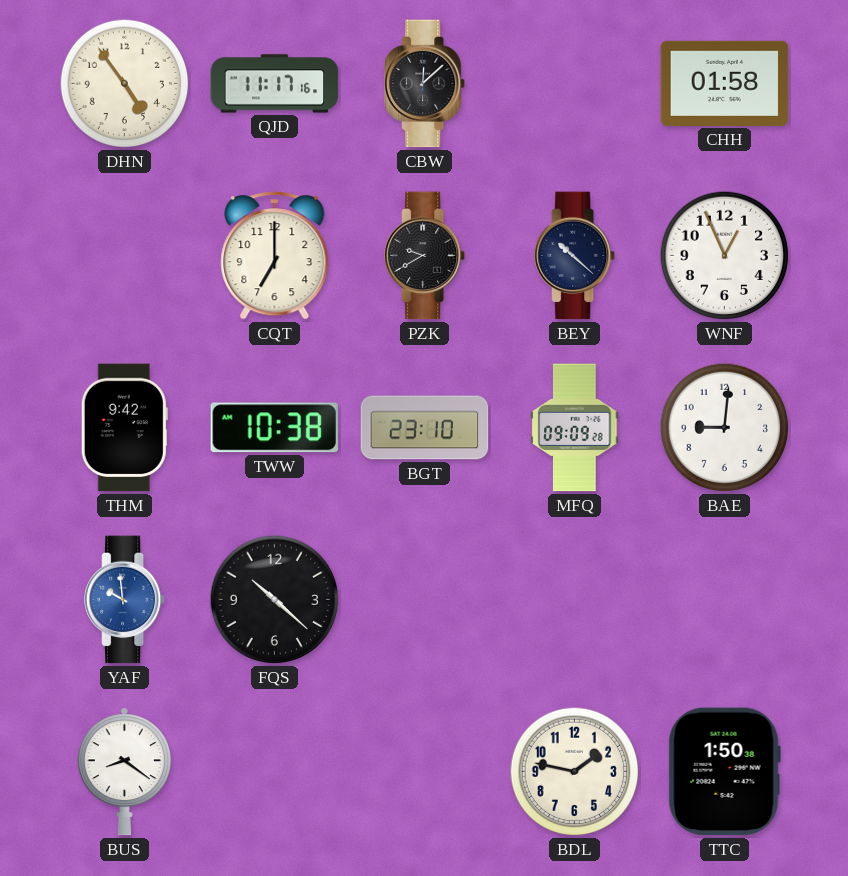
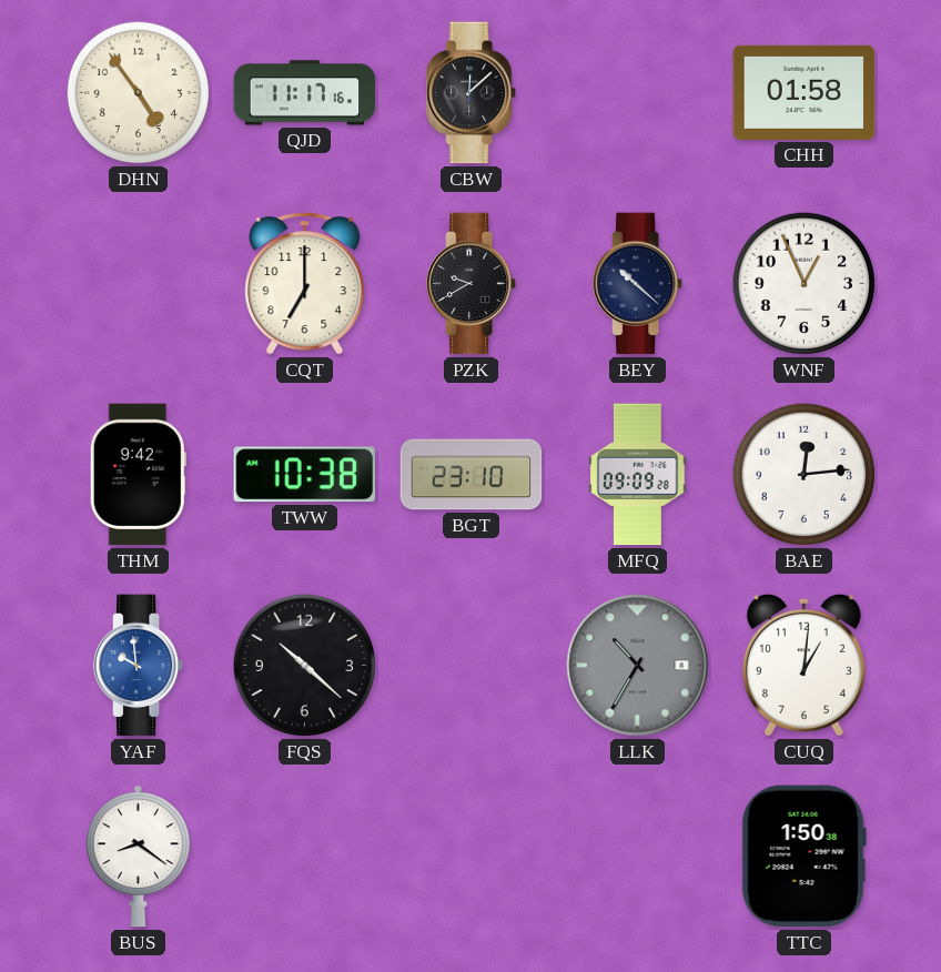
BAE: 9:01 -> 12:14
LLK: none -> 10:35
CUQ: none -> 1:01
BDL: 1:47 -> none
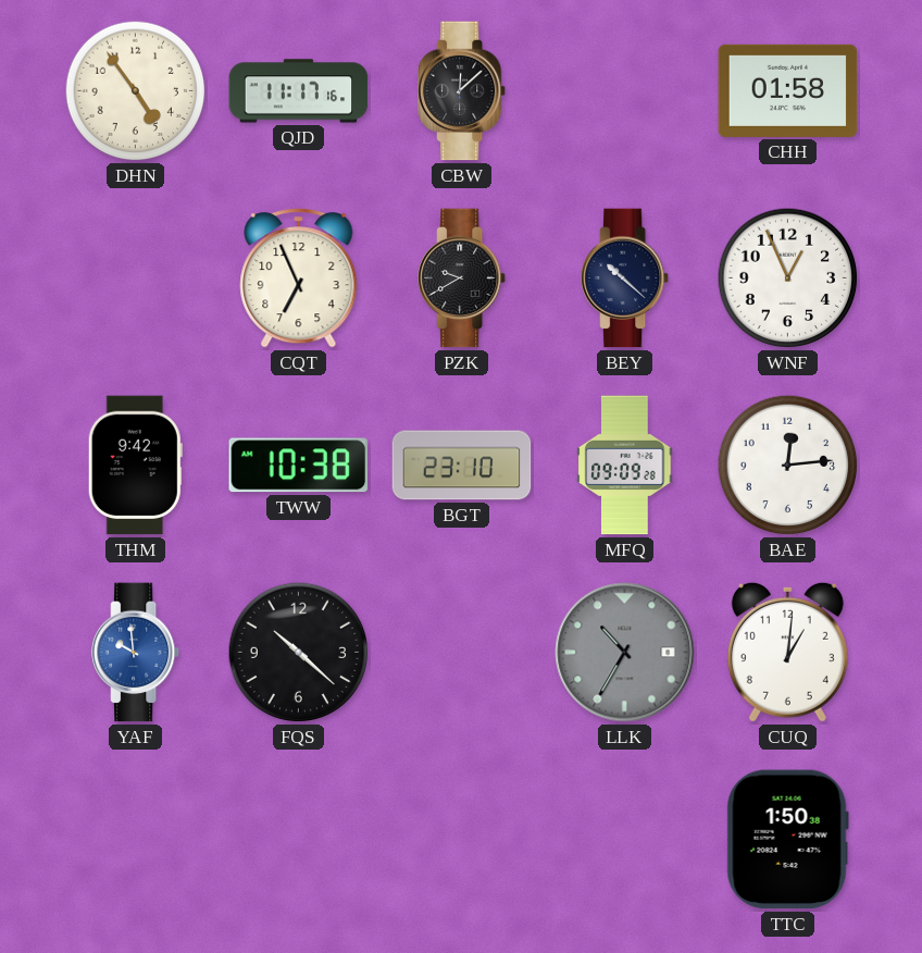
CQT: 7:00 -> 6:56
BUS: 8:21 -> none
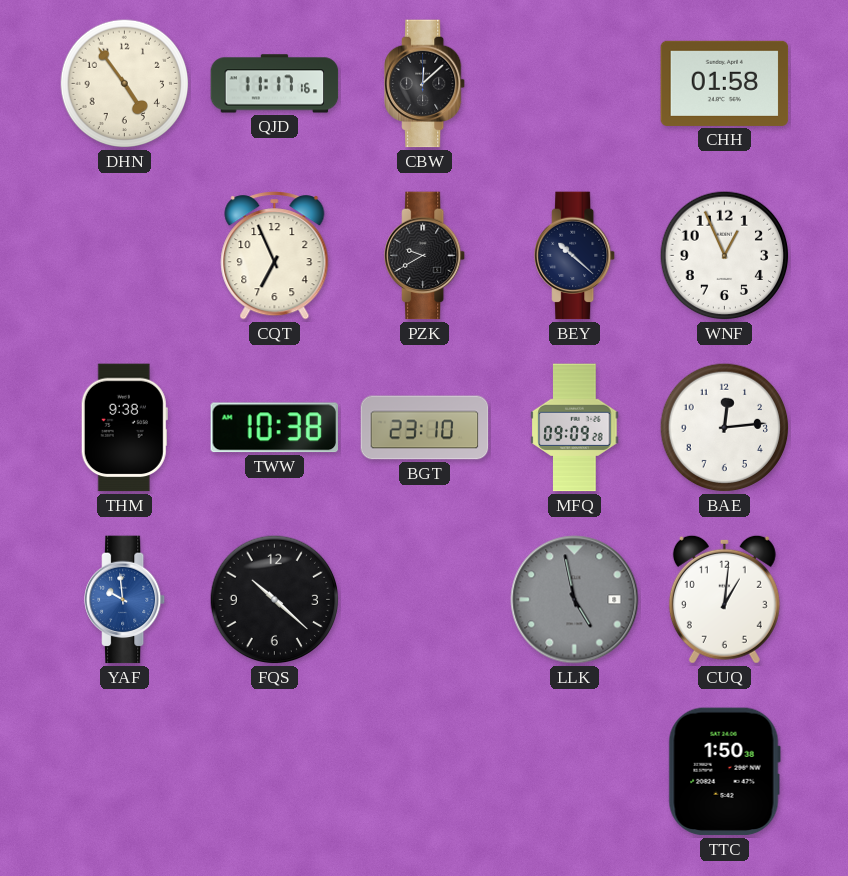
THM: 9:42 -> 9:38
LLK: 10:35 -> 4:58
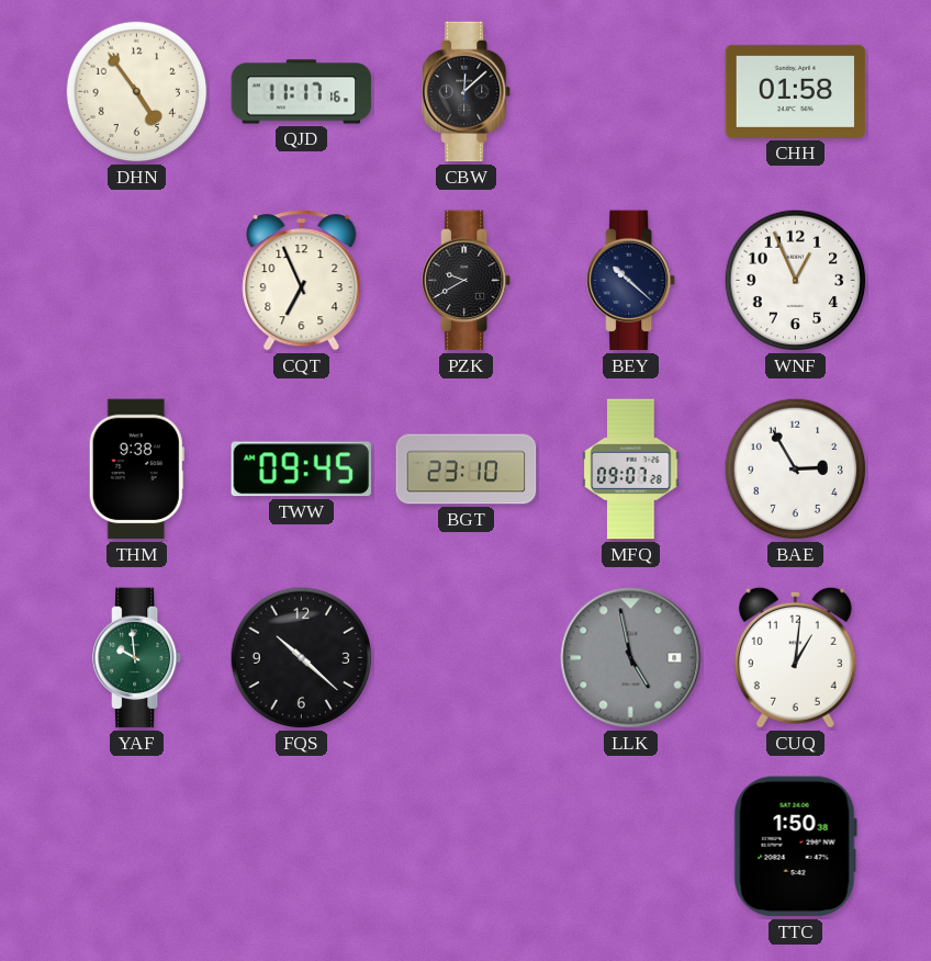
TWW: 10:38 -> 09:45
MFQ: 09:09 -> 09:07
BAE: 12:14 -> 2:55
YAF dial: blue -> green
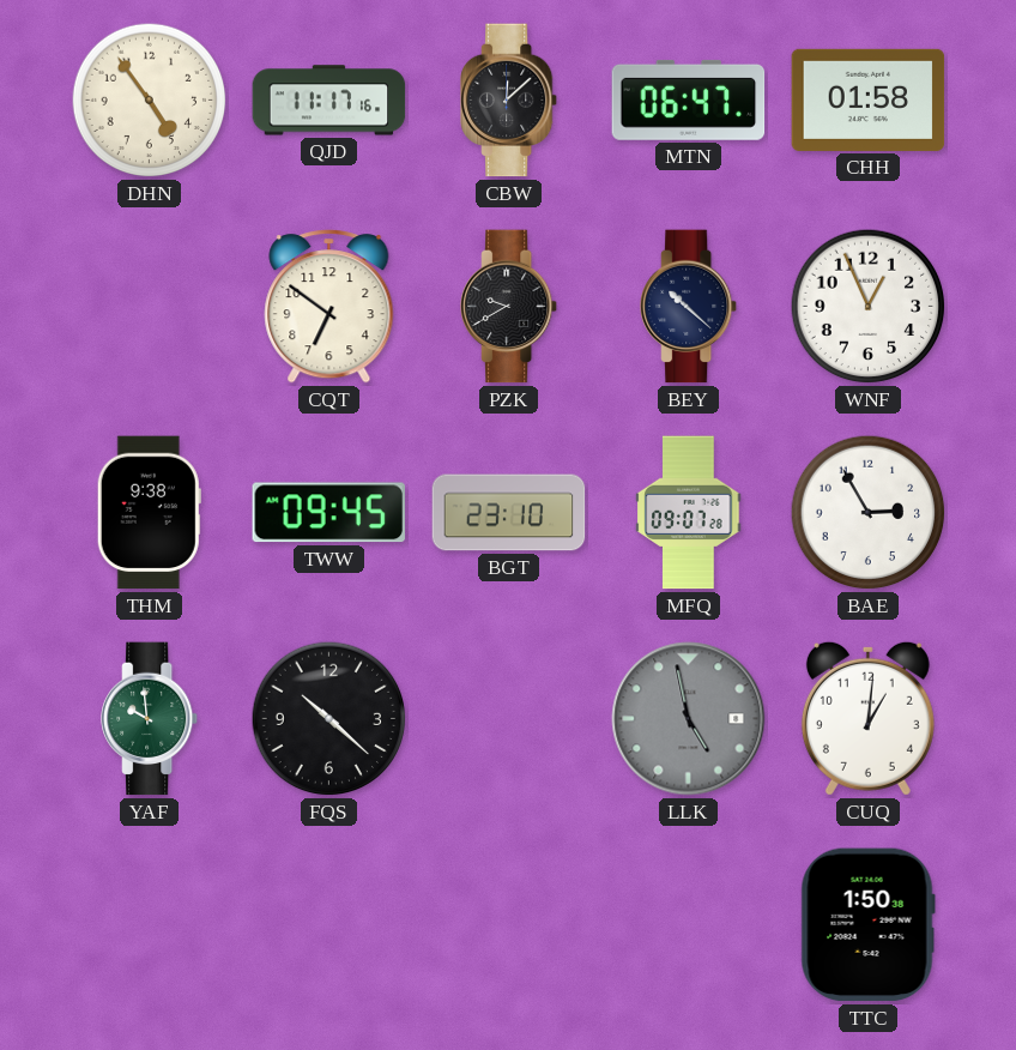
MTN: none -> 06:47
CQT: 6:56 -> 6:51
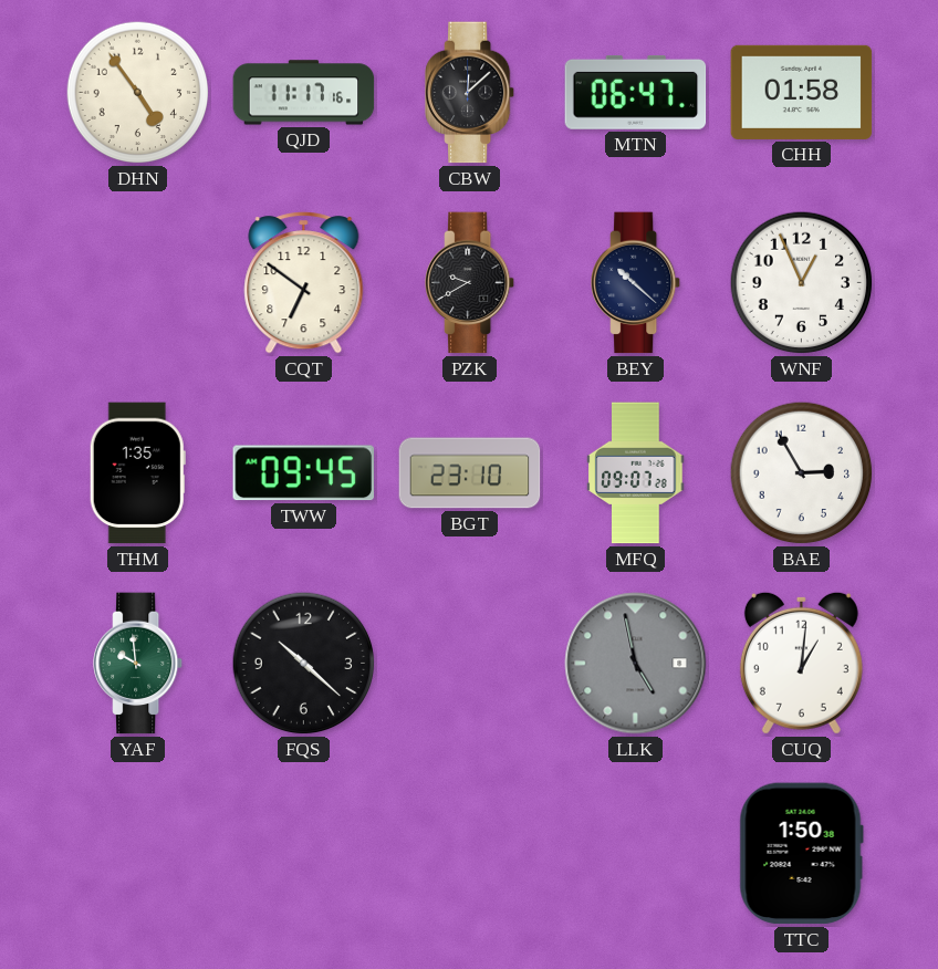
THM: 9:38 -> 1:35
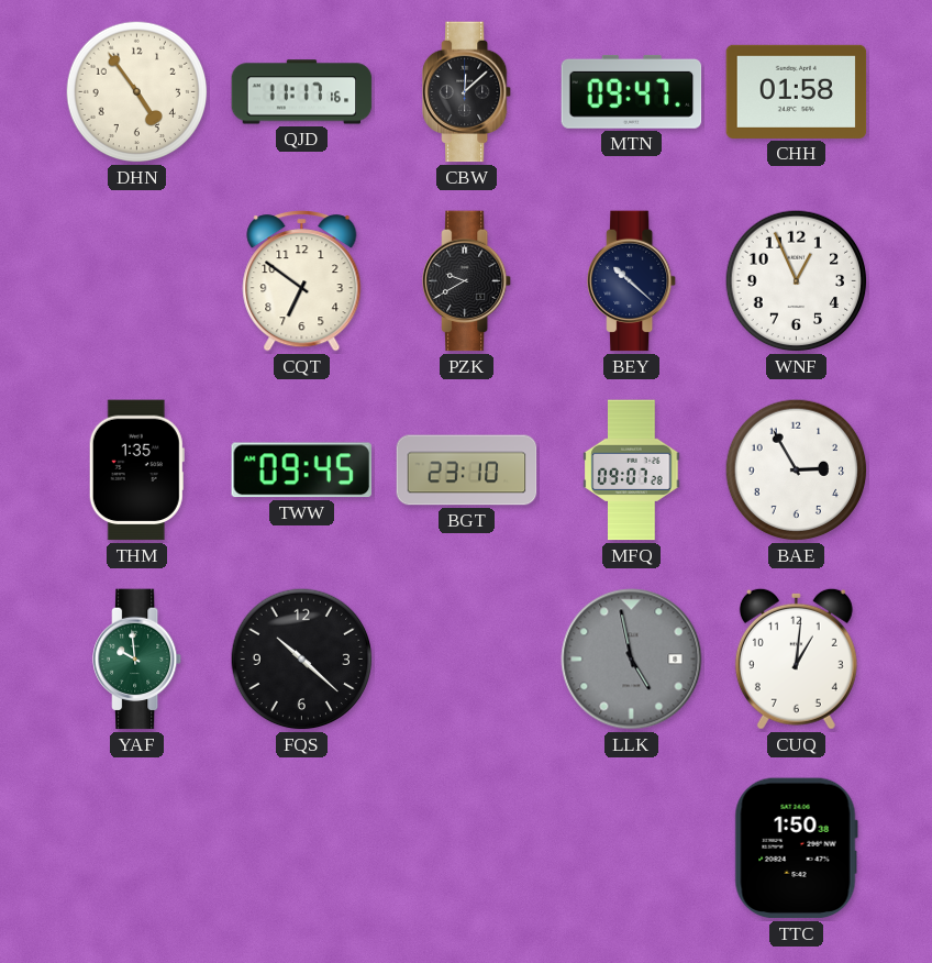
MTN: 06:47 -> 09:47
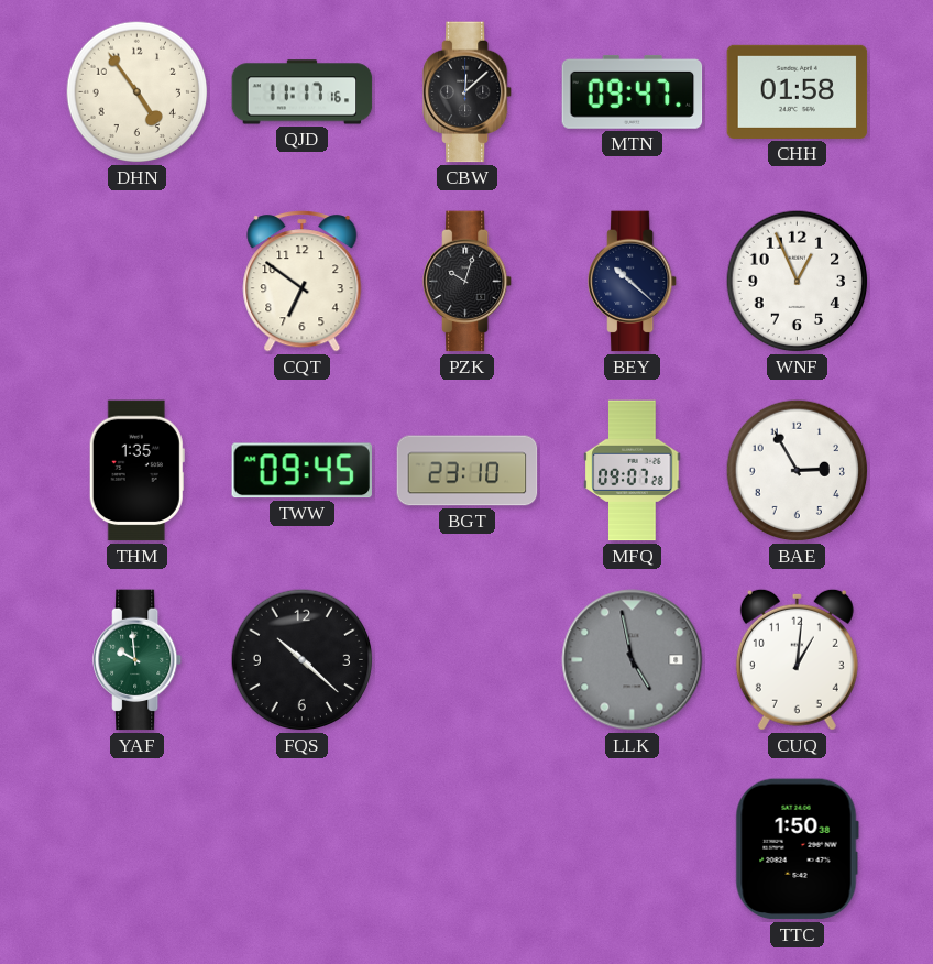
PZK: 9:40 -> 10:03
